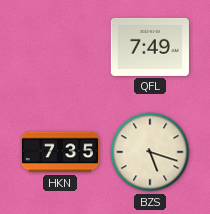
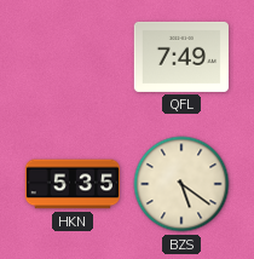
HKN: 7:35 -> 5:35
BZS: 5:18 -> 5:21
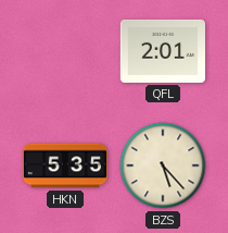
QFL: 7:49 -> 2:01
BZS: 5:21 -> 5:23
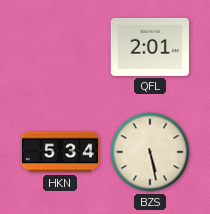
HKN: 5:35 -> 5:34
BZS: 5:23 -> 5:28
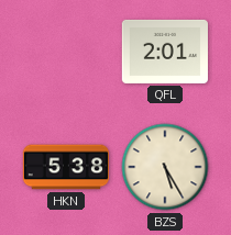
HKN: 5:34 -> 5:38
BZS: 5:28 -> 5:25
